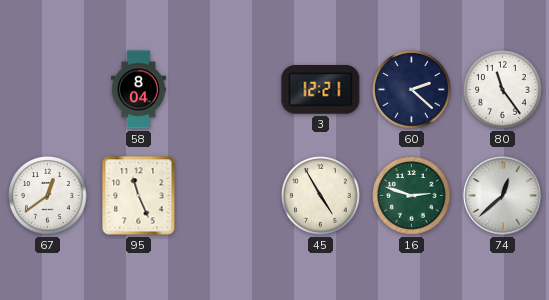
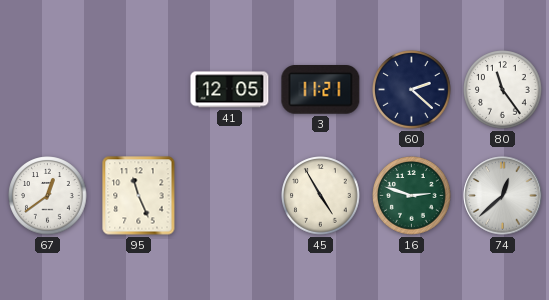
58: 8:04 -> none
41: none -> 12:05
3: 12:21 -> 11:21
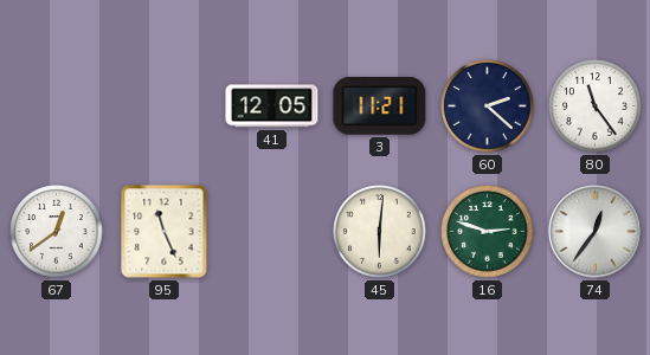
45: 4:55 -> 6:01
74: 12:38 -> 12:36
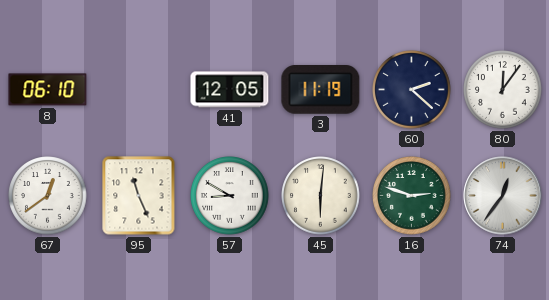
8: none -> 06:10
3: 11:21 -> 11:19
80: 11:24 -> 12:06
57: none -> 8:50
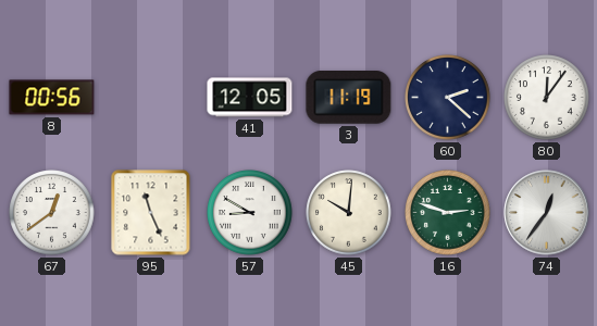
8: 06:10 -> 00:56
45: 6:01 -> 10:01
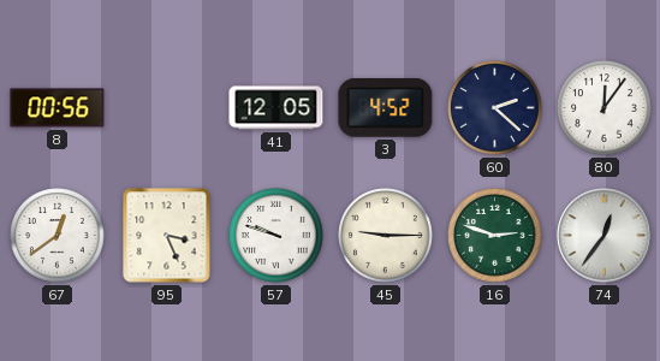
3: 11:19 -> 4:52
95: 11:26 -> 3:26
57: 8:50 -> 9:48
45: 10:01 -> 9:15
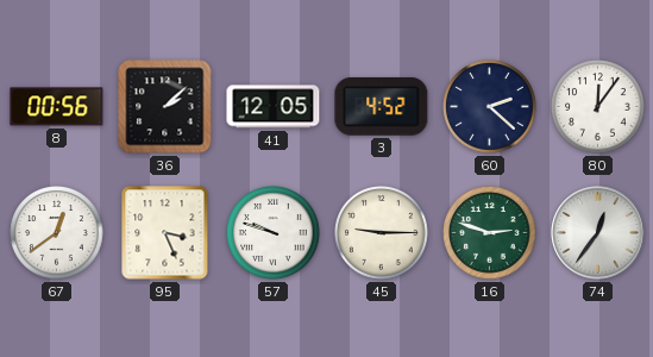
36: none -> 2:08
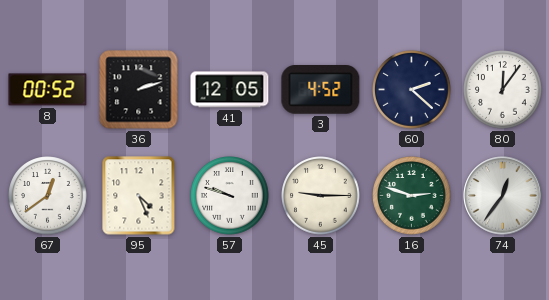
8: 00:56 -> 00:52
36: 2:08 -> 2:12
95: 3:26 -> 4:26
